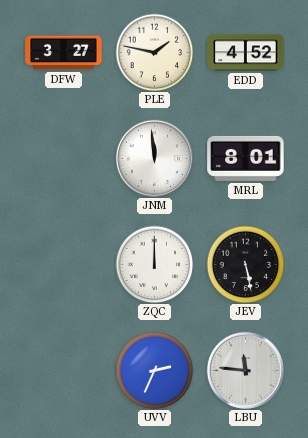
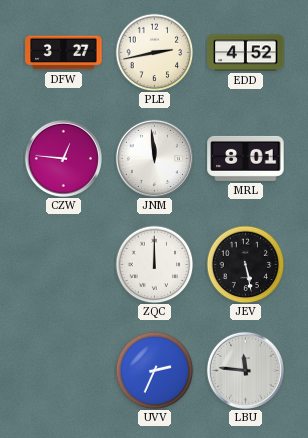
PLE: 1:47 -> 2:43
CZW: none -> 12:46
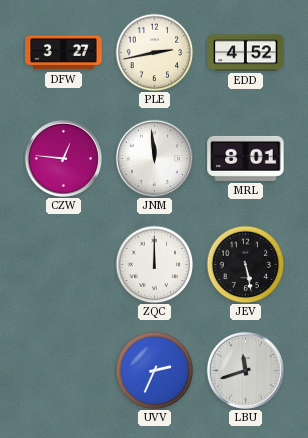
LBU: 11:46 -> 11:42
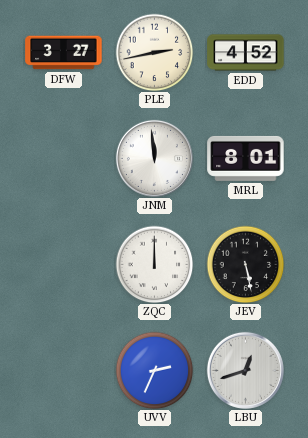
CZW: 12:46 -> none
LBU: 11:42 -> 12:42
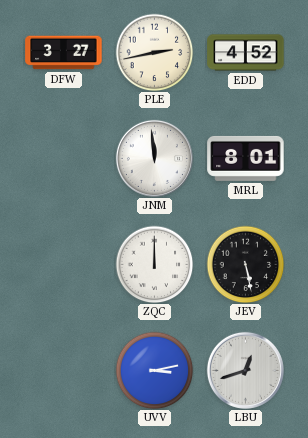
UVV: 2:34 -> 3:13
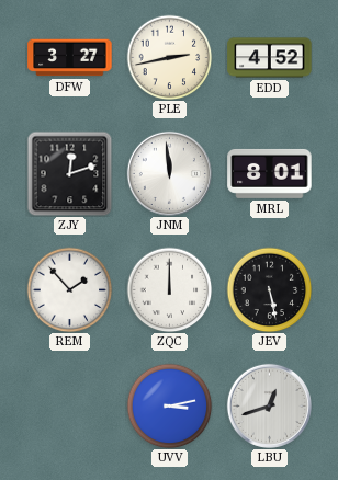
ZJY: none -> 12:12
REM: none -> 1:53
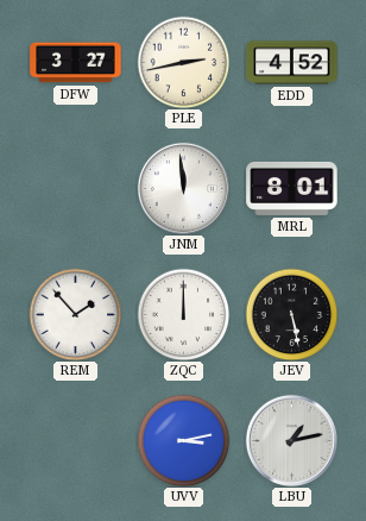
ZJY: 12:12 -> none
LBU: 12:42 -> 1:13
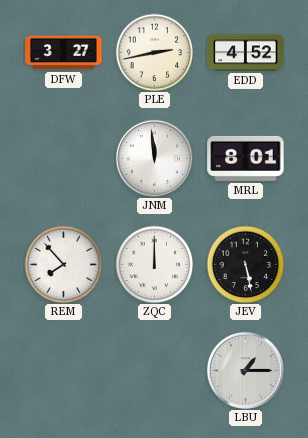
REM: 1:53 -> 7:53
UVV: 3:13 -> none
LBU: 1:13 -> 1:15
